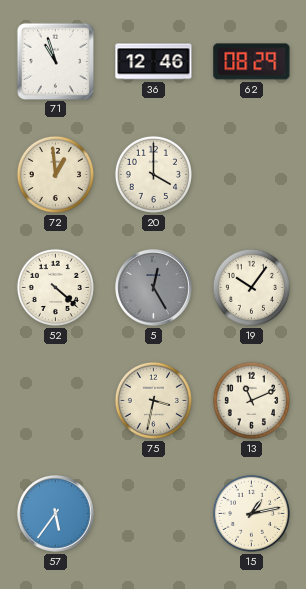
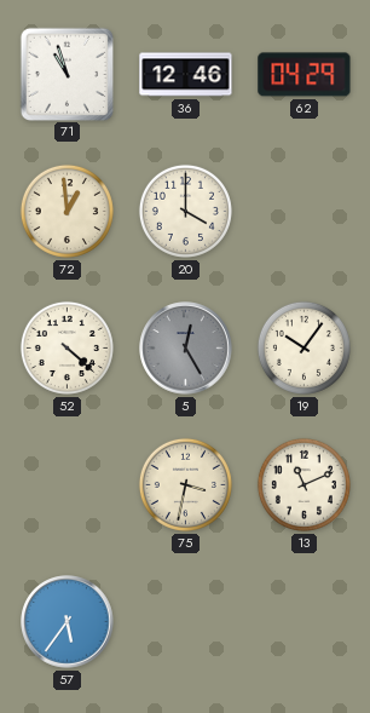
62: 08:29 -> 04:29
15: 1:13 -> none
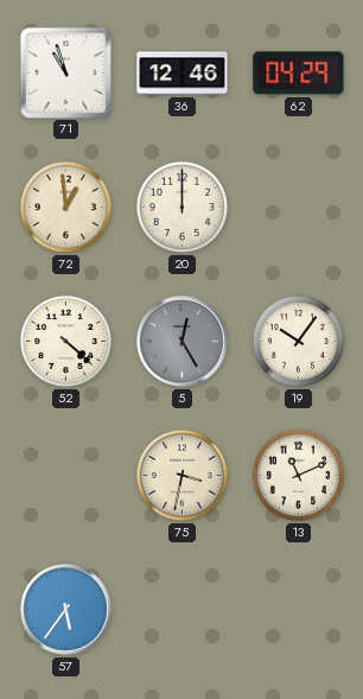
20: 4:00 -> 12:00
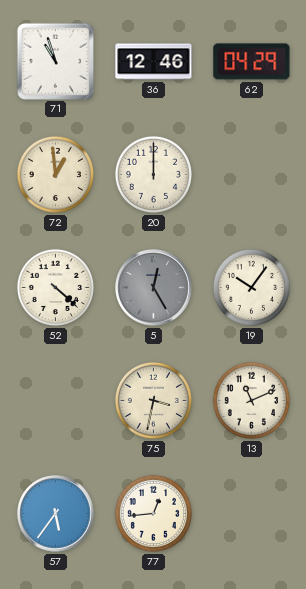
77: none -> 12:44
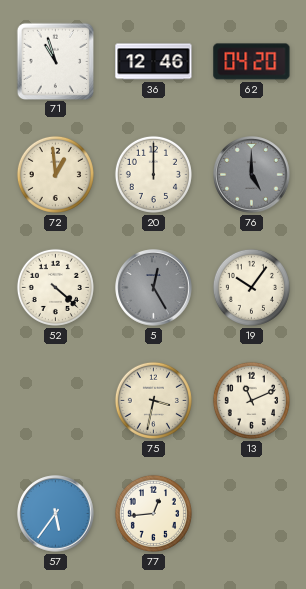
62: 04:29 -> 04:20
76: none -> 5:00
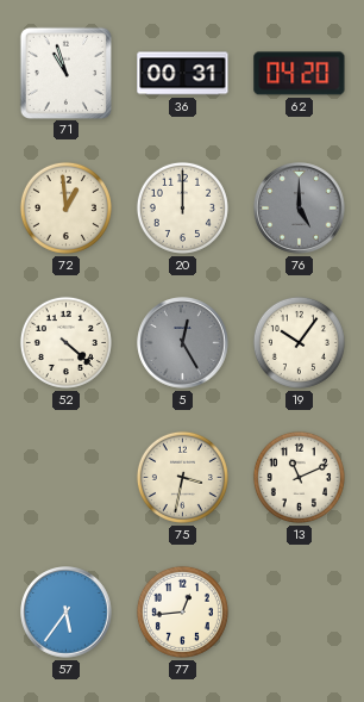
36: 12:46 -> 00:31
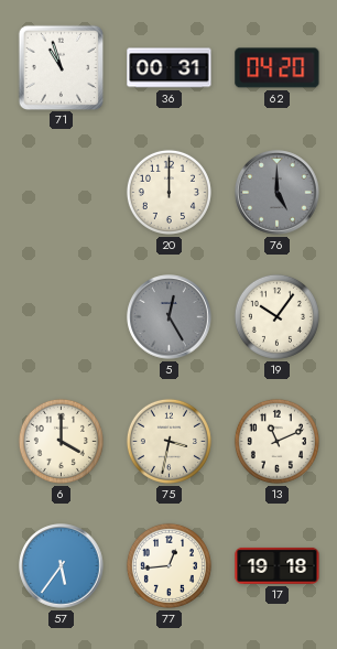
72: 12:59 -> none
52: 4:22 -> none
6: none -> 4:00
17: none -> 19:18
